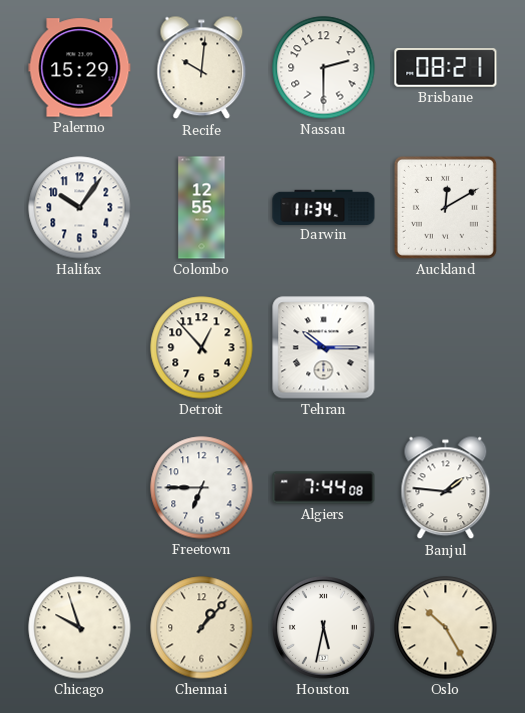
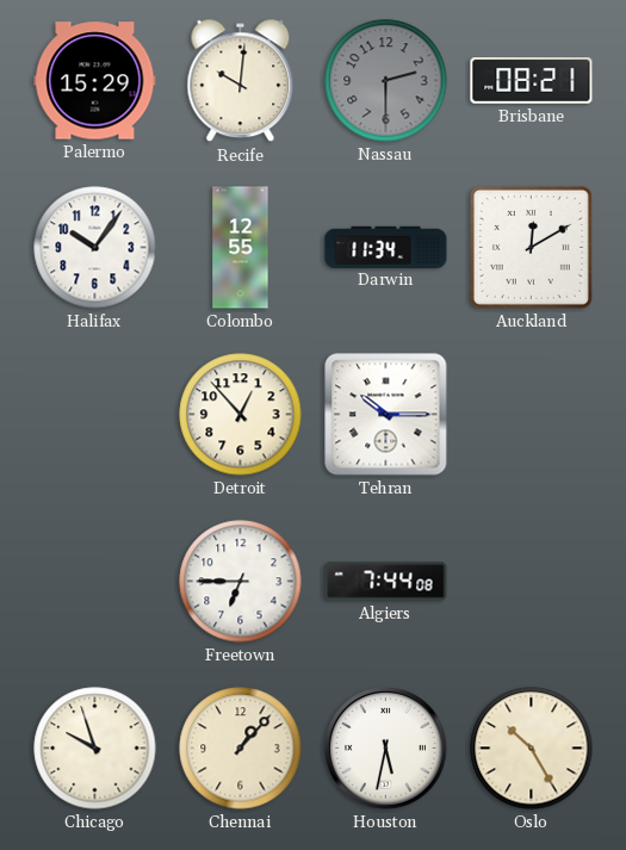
Nassau dial: white -> grey
Banjul: 1:46 -> none
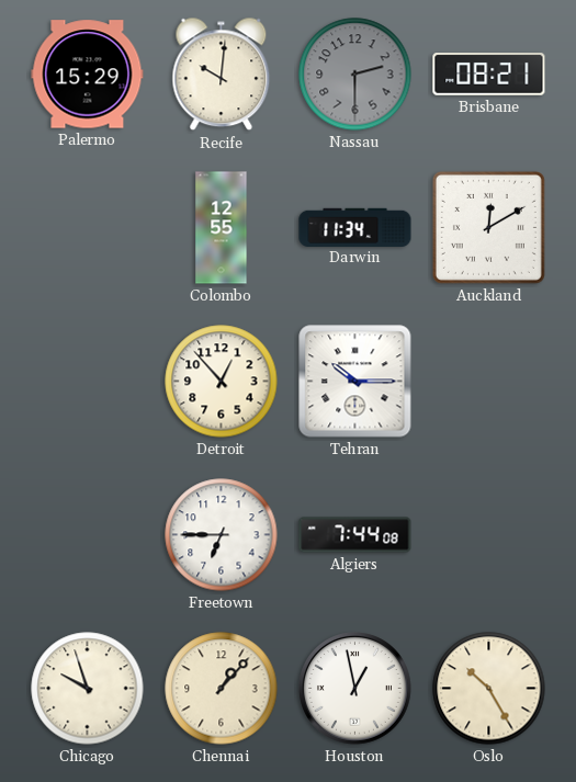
Halifax: 10:06 -> none
Houston: 5:32 -> 12:58
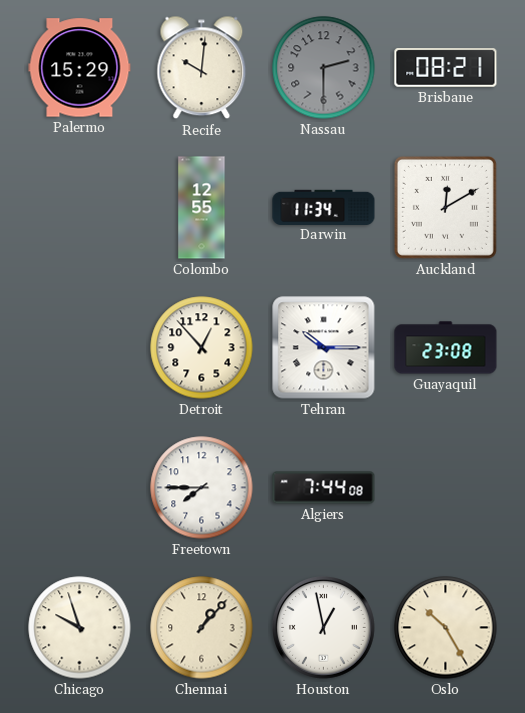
Guayaquil: none -> 23:08
Freetown: 6:45 -> 7:45
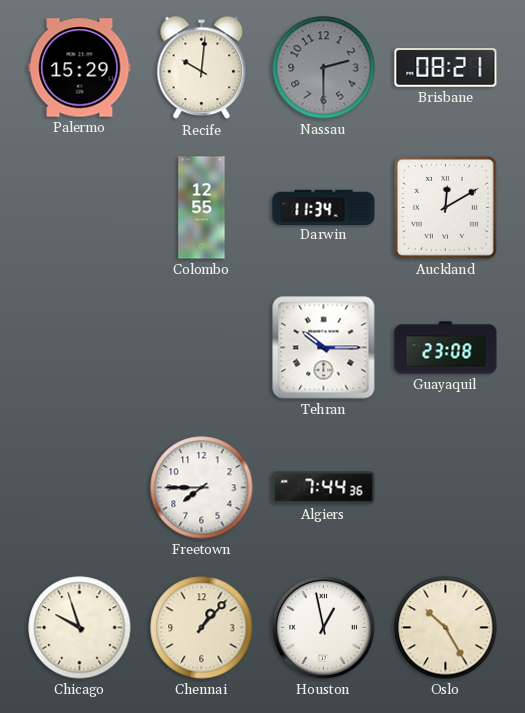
Detroit: 12:53 -> none
Algiers: 7:44:08 -> 7:44:36
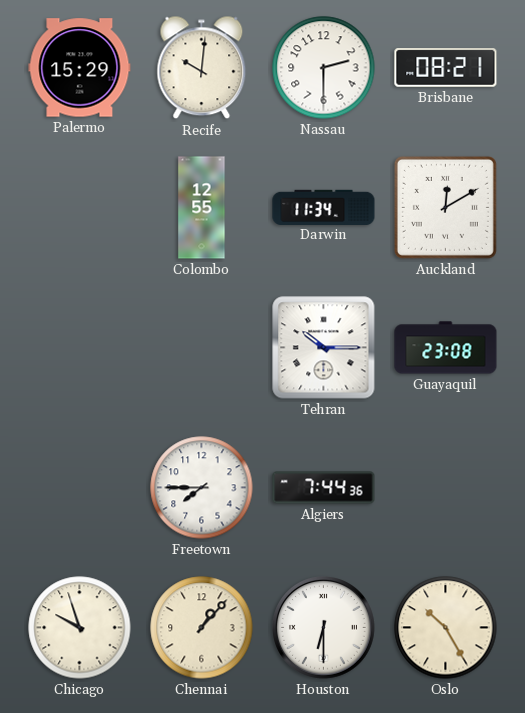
Nassau dial: grey -> white
Houston: 12:58 -> 6:30
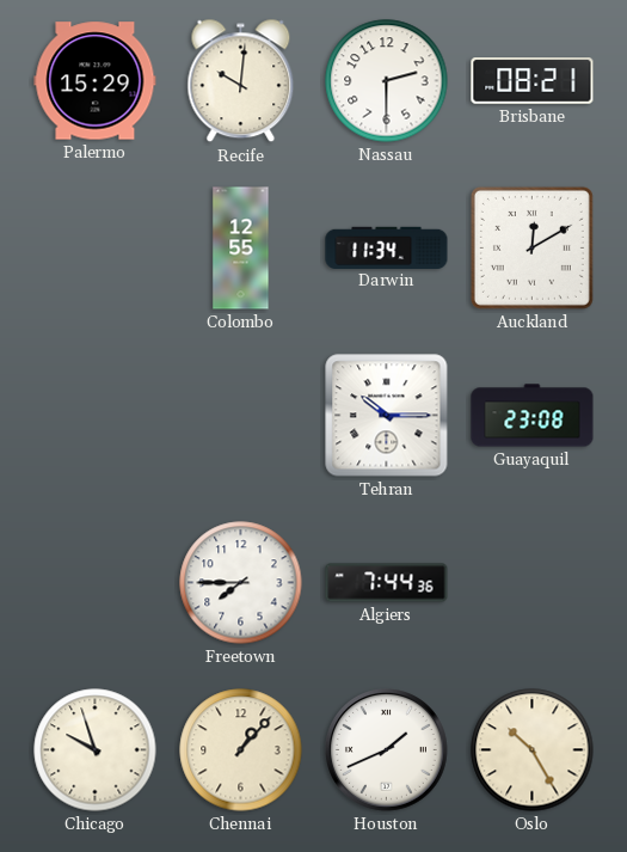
Houston: 6:30 -> 1:41
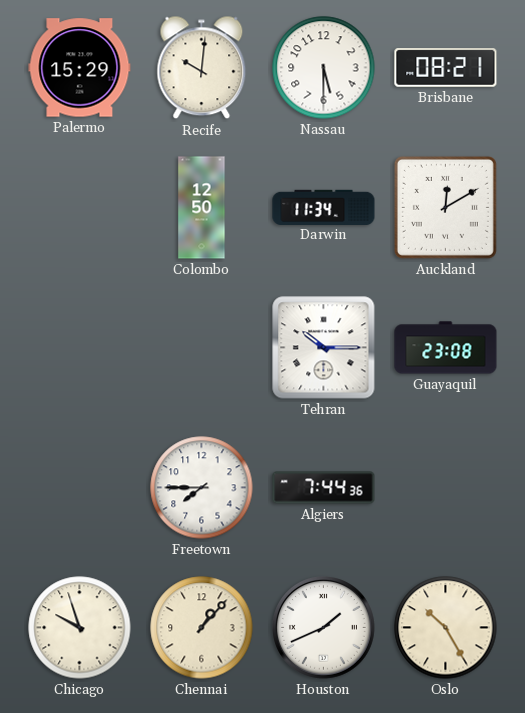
Nassau: 2:30 -> 5:30
Colombo: 12:55 -> 12:50
